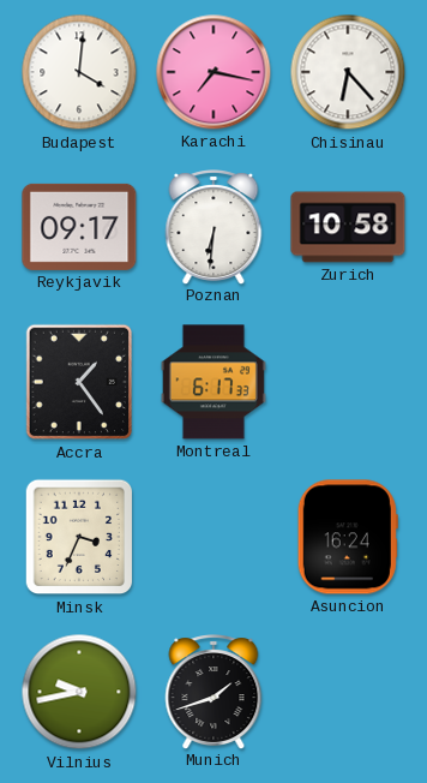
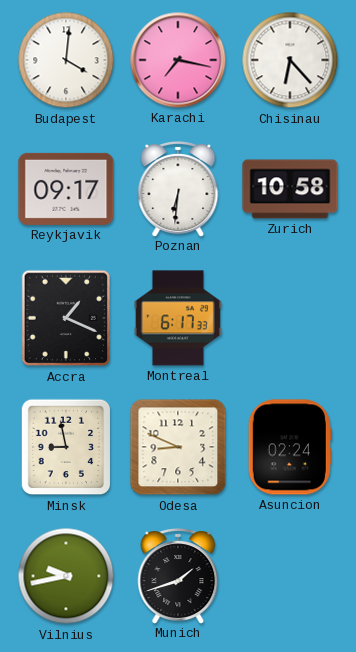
Accra: 1:24 -> 1:19
Minsk: 3:34 -> 8:58
Odesa: none -> 8:49
Asuncion: 16:24 -> 02:24
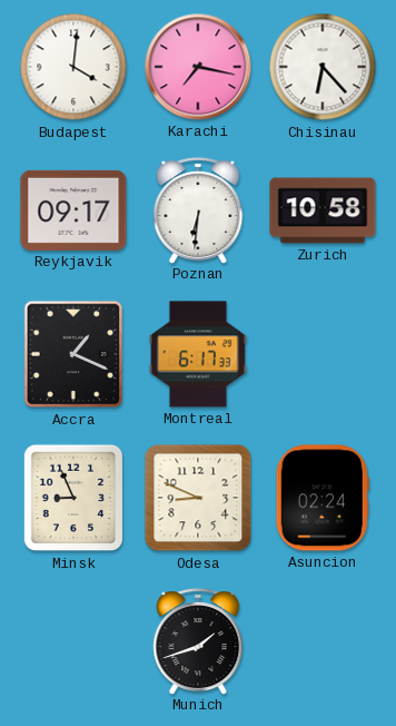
Minsk: 8:58 -> 8:56
Vilnius: 9:43 -> none
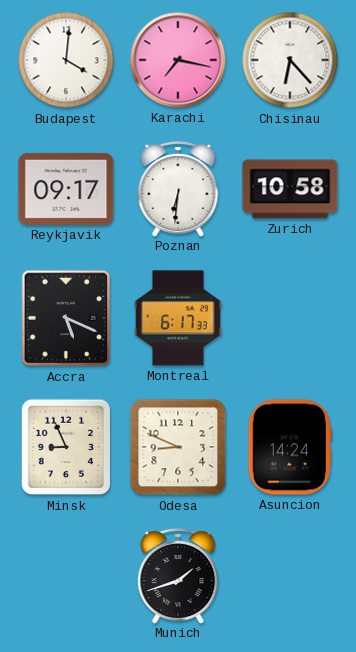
Accra: 1:19 -> 5:19
Asuncion: 02:24 -> 14:24
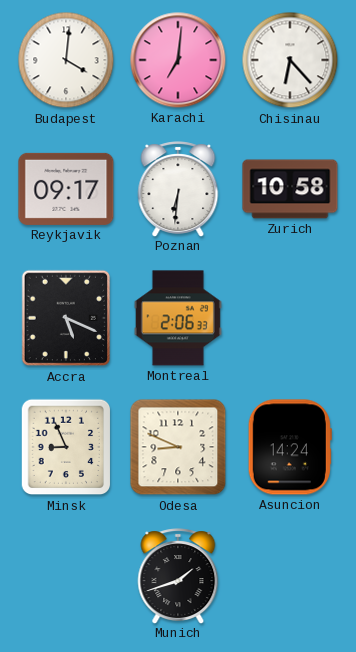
Karachi: 7:17 -> 7:01
Montreal: 6:17 -> 2:06
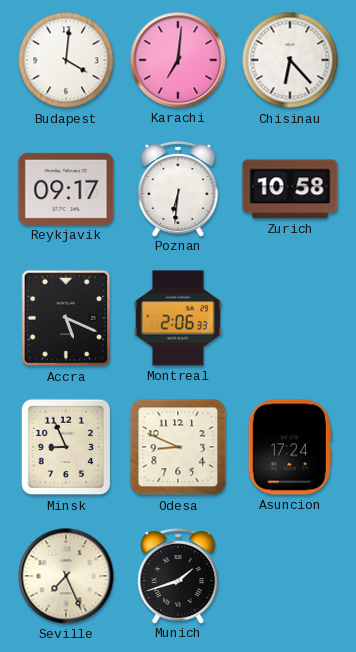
Asuncion: 14:24 -> 17:24
Seville: none -> 7:26
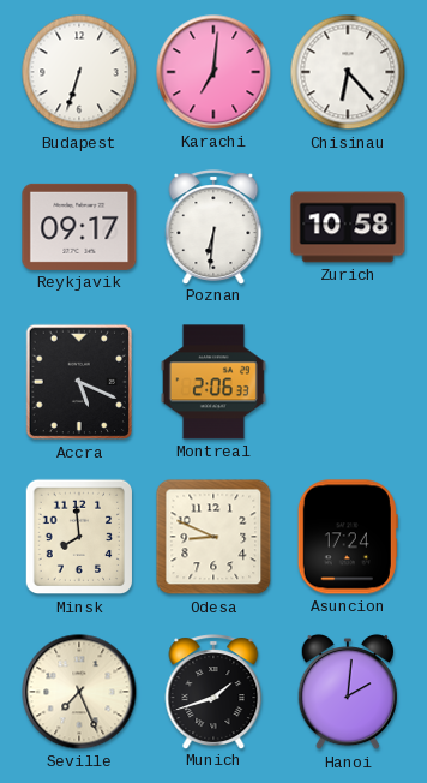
Budapest: 4:01 -> 6:33
Minsk: 8:56 -> 7:59
Hanoi: none -> 2:01
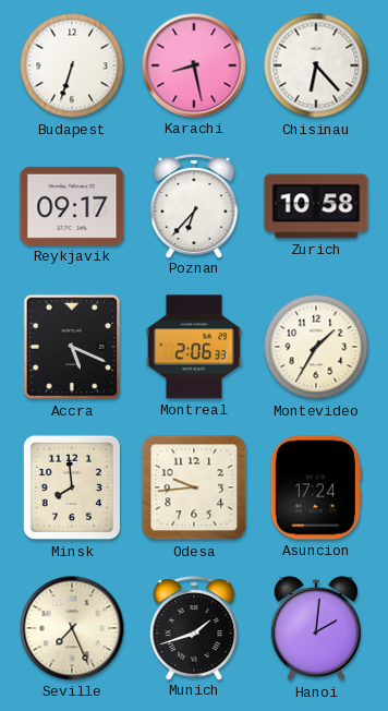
Karachi: 7:01 -> 8:28
Poznan: 6:31 -> 6:37
Montevideo: none -> 1:35
Odesa: 8:49 -> 9:44
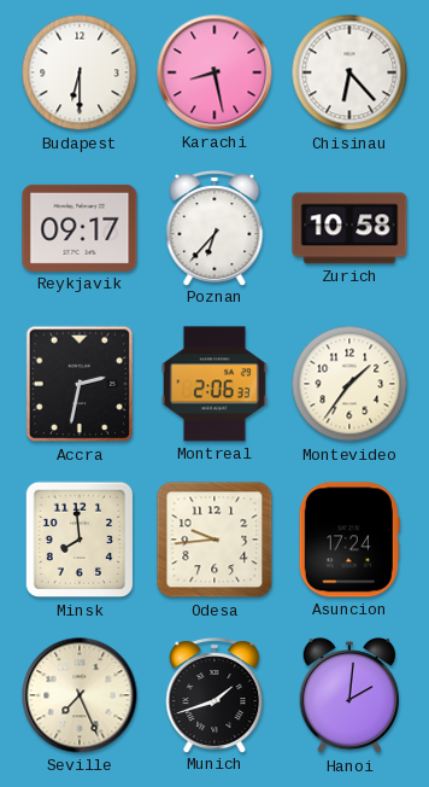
Budapest: 6:33 -> 6:30
Accra: 5:19 -> 2:32
Montevideo: 1:35 -> 1:36
